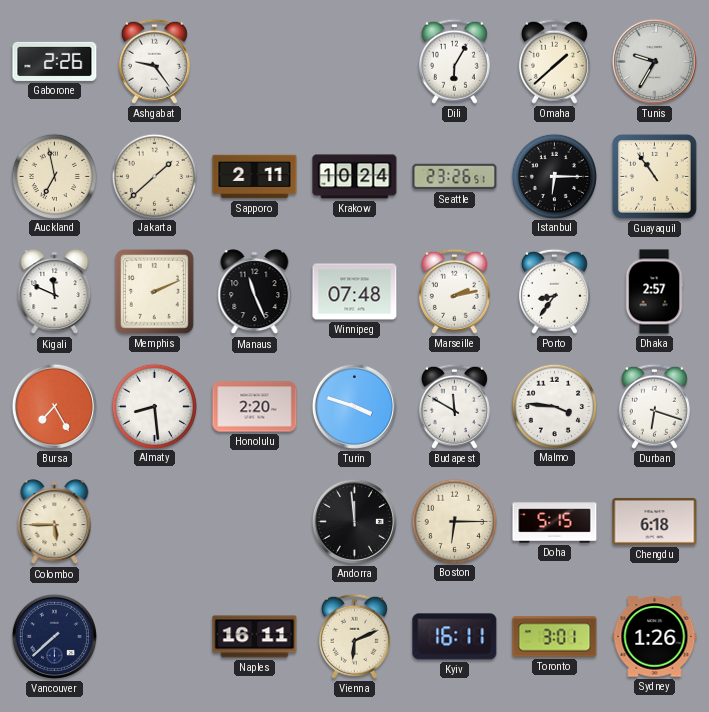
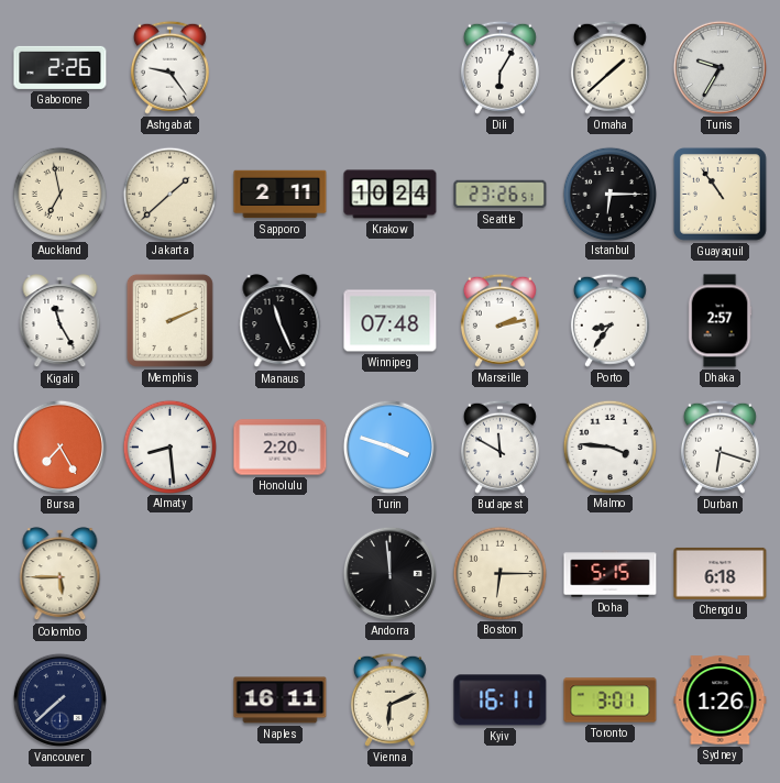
Kigali: 11:49 -> 11:25
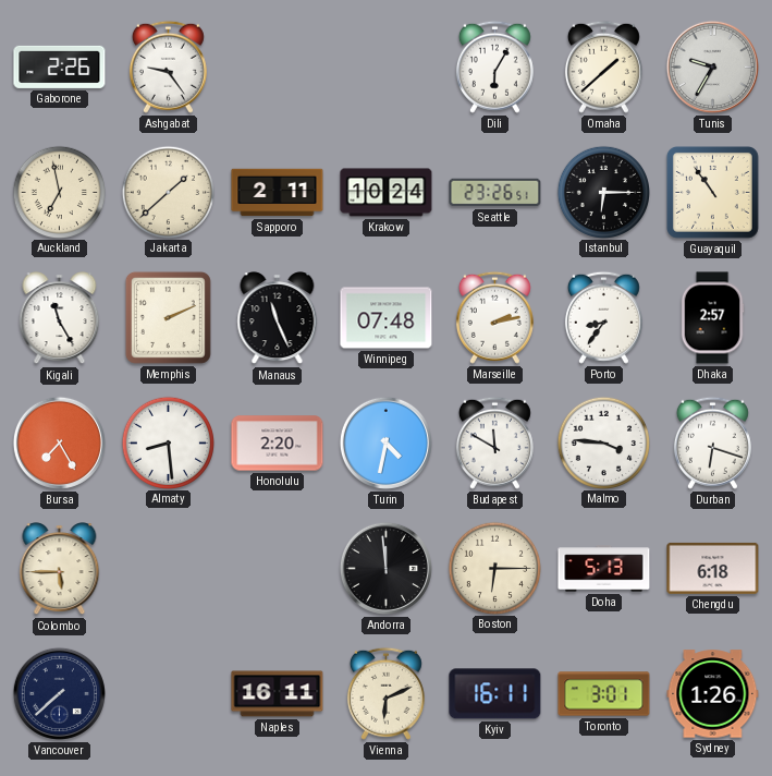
Turin: 3:48 -> 4:32
Doha: 5:15 -> 5:13
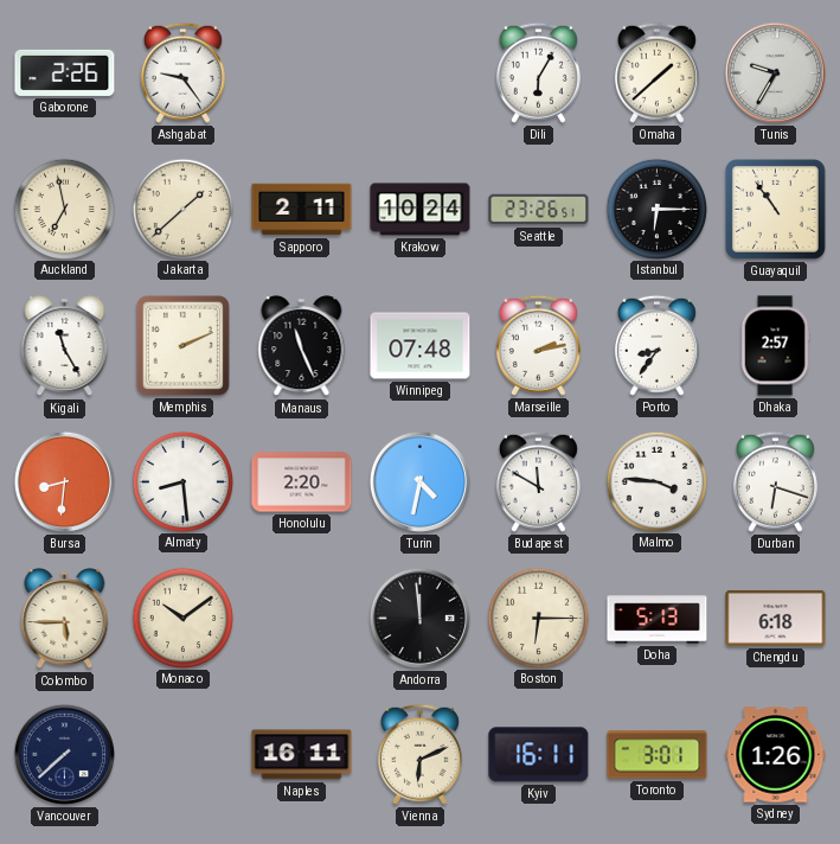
Bursa: 7:25 -> 8:31
Monaco: none -> 10:09
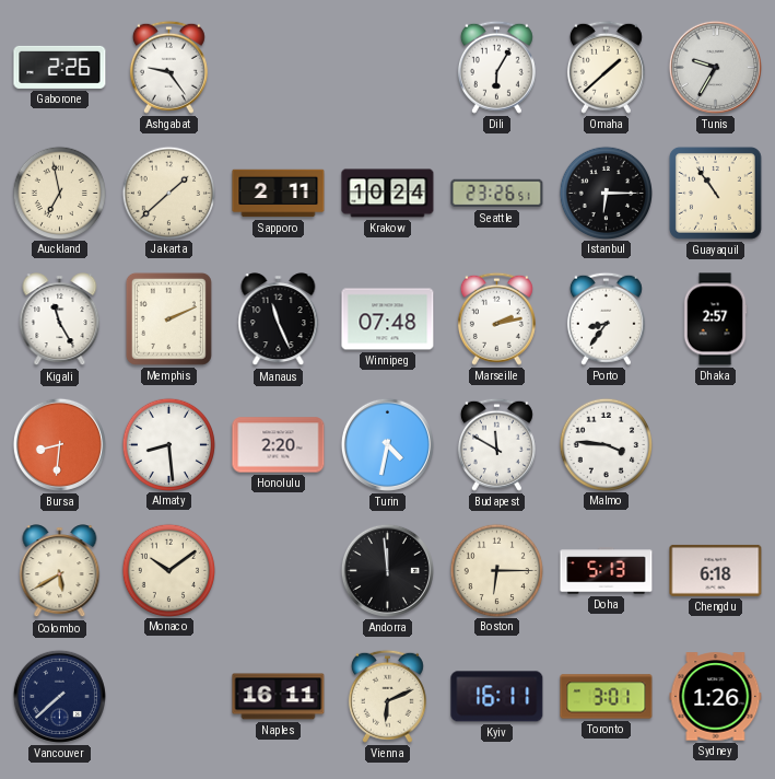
Durban: 6:18 -> none
Colombo: 5:45 -> 5:40
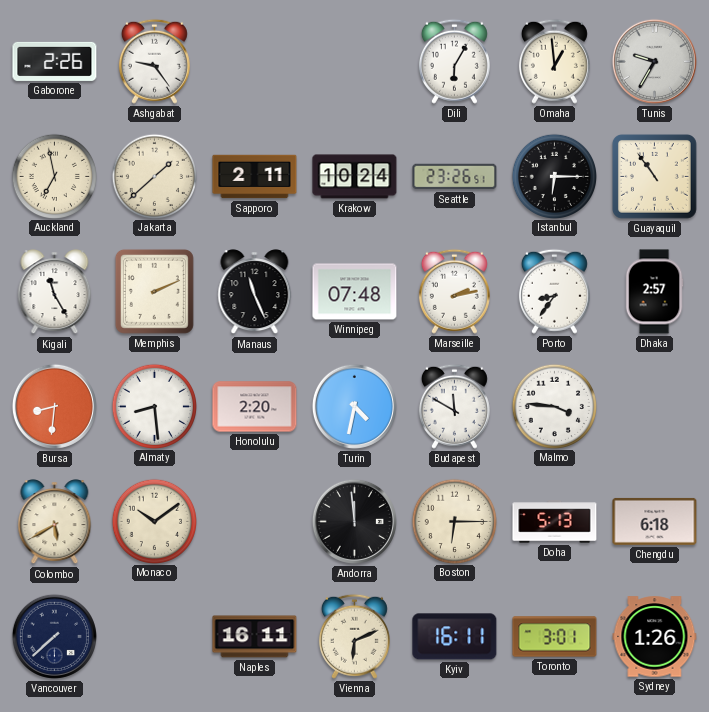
Omaha: 1:38 -> 12:59
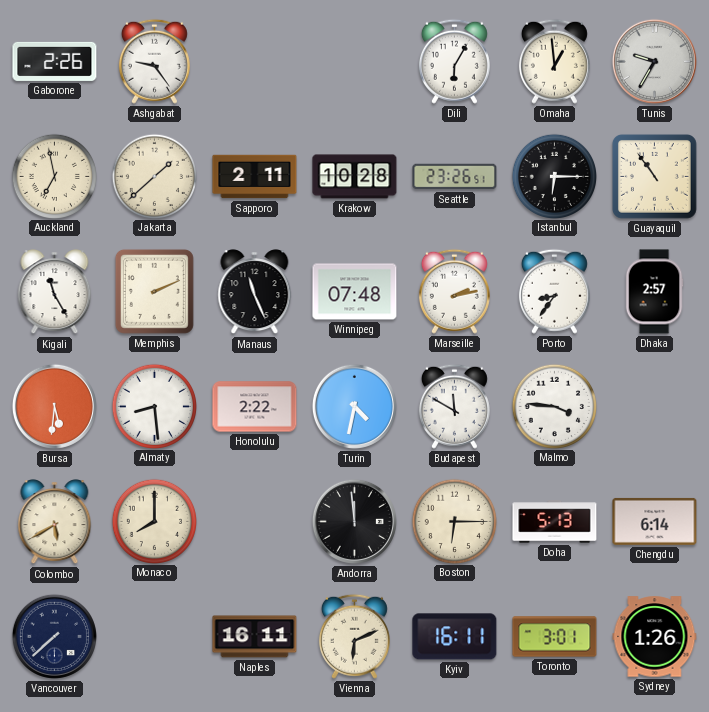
Krakow: 10:24 -> 10:28
Bursa: 8:31 -> 5:31
Honolulu: 2:20 -> 2:22
Monaco: 10:09 -> 8:00
Chengdu: 6:18 -> 6:14
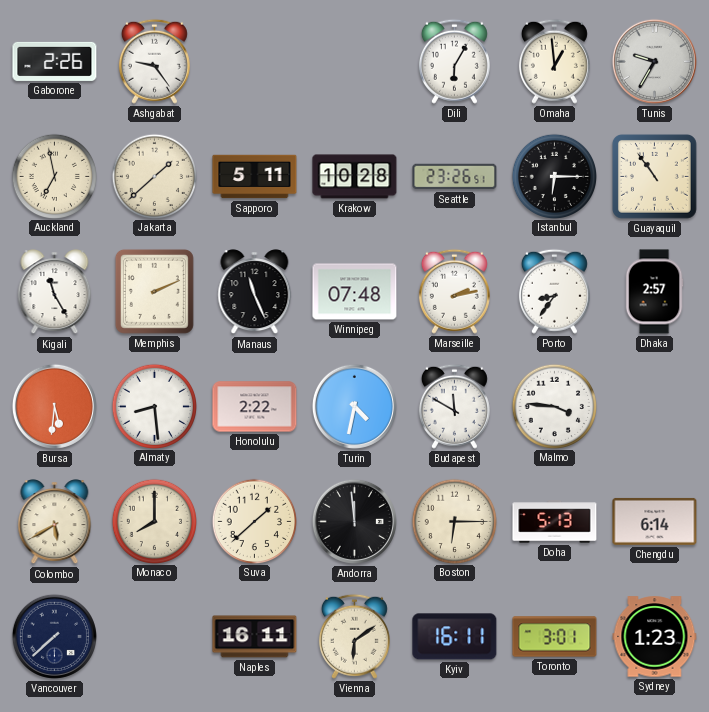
Sapporo: 2:11 -> 5:11
Suva: none -> 1:38
Vienna: 6:11 -> 6:09
Sydney: 1:26 -> 1:23
